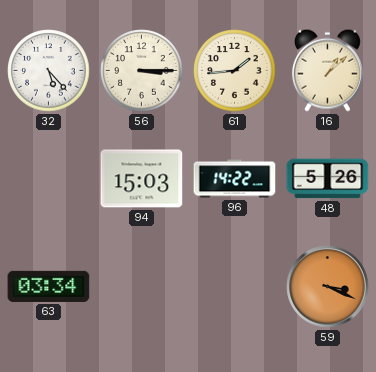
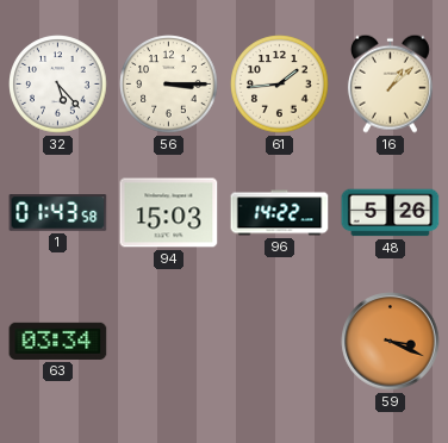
1: none -> 01:43
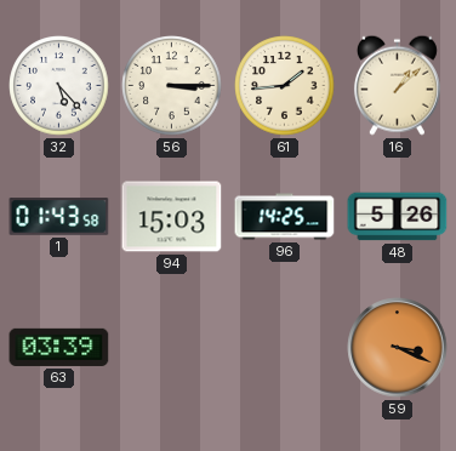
96: 14:22 -> 14:25
63: 03:34 -> 03:39
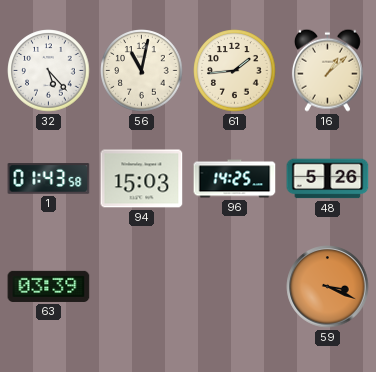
56: 3:15 -> 11:02
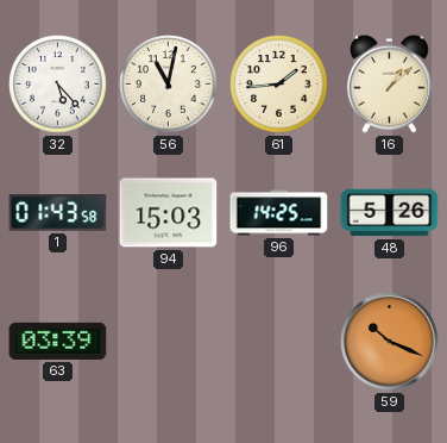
59: 3:19 -> 10:19
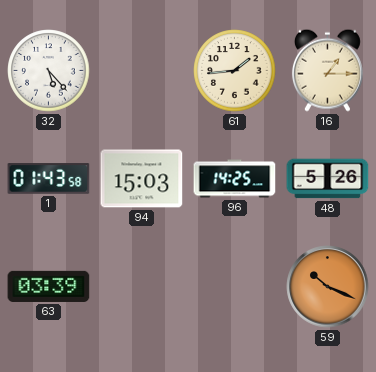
56: 11:02 -> none
16: 1:08 -> 1:15
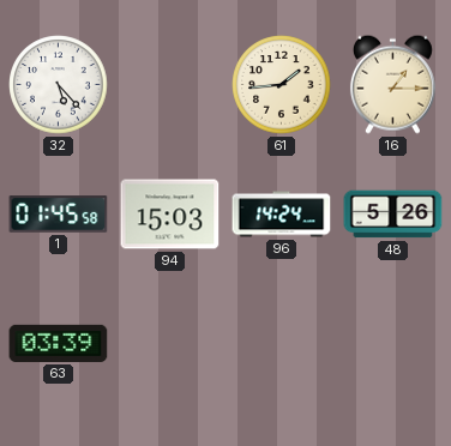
1: 01:43 -> 01:45
96: 14:25 -> 14:24
59: 10:19 -> none
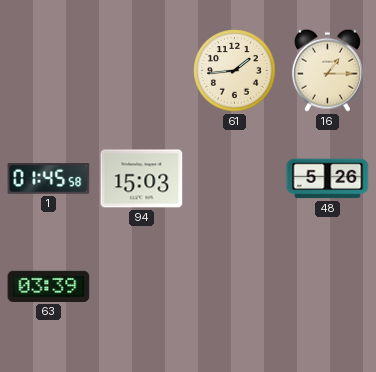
32: 5:23 -> none
96: 14:24 -> none
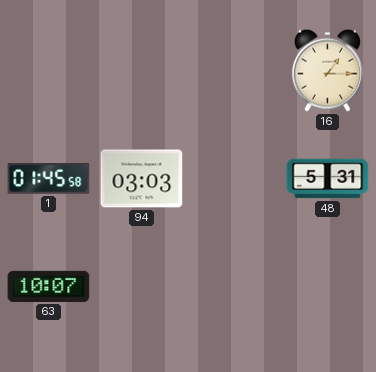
61: 1:44 -> none
94: 15:03 -> 03:03
48: 5:26 -> 5:31
63: 03:39 -> 10:07
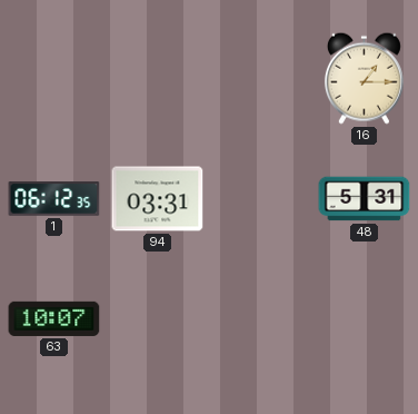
1: 01:45 -> 06:12
94: 03:03 -> 03:31
